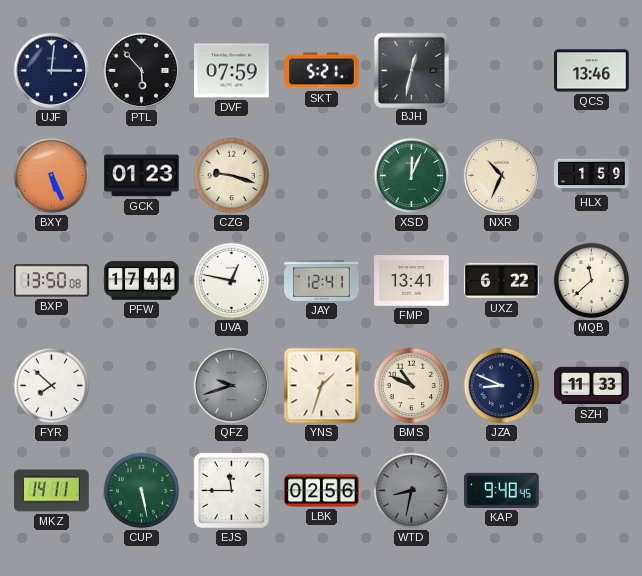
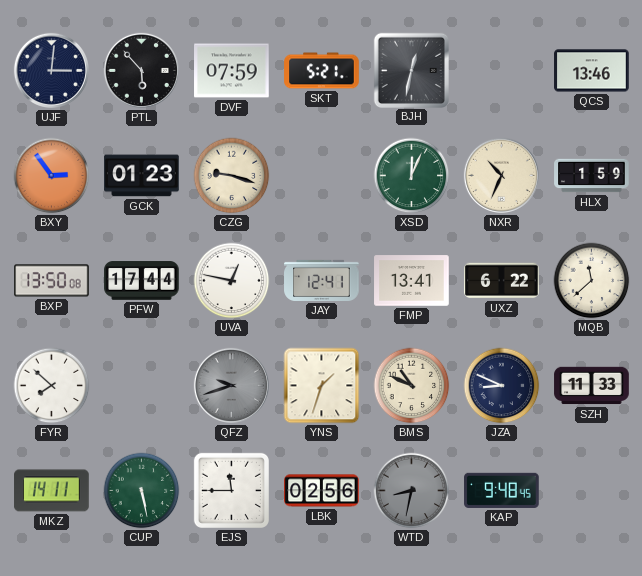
BXY: 5:26 -> 2:54
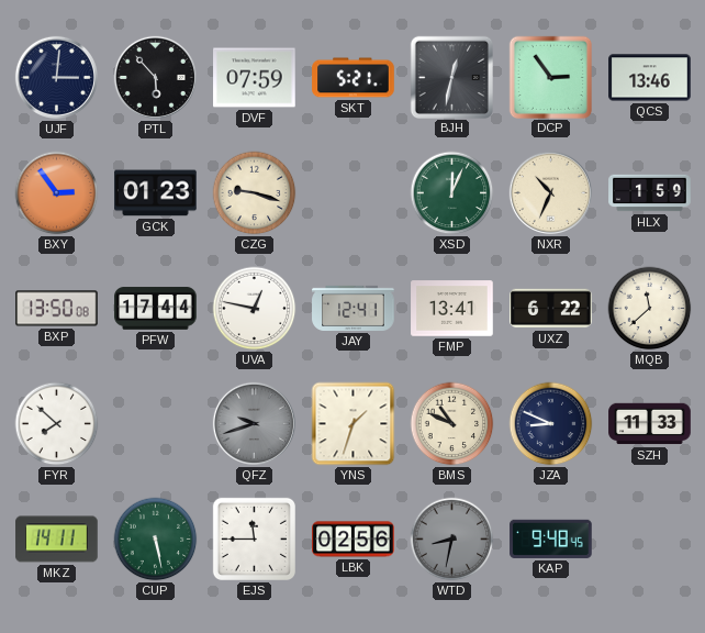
DCP: none -> 2:54
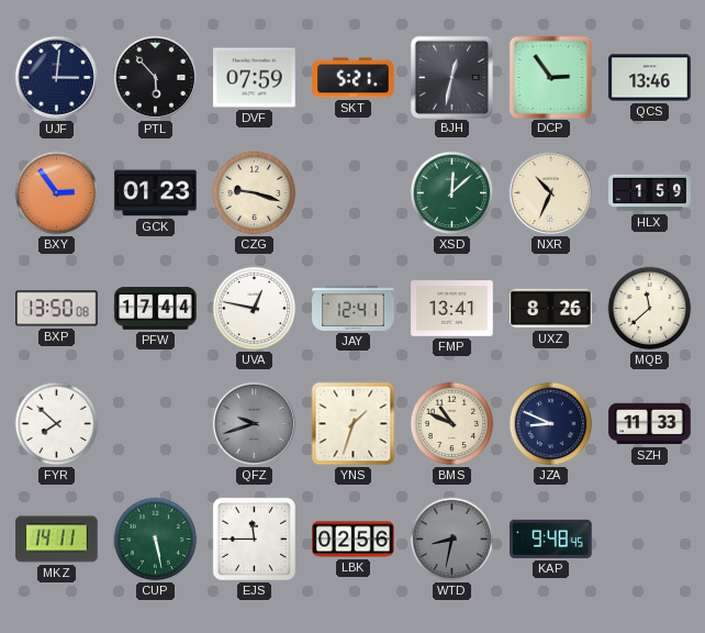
XSD: 12:04 -> 12:08
UXZ: 6:22 -> 8:26
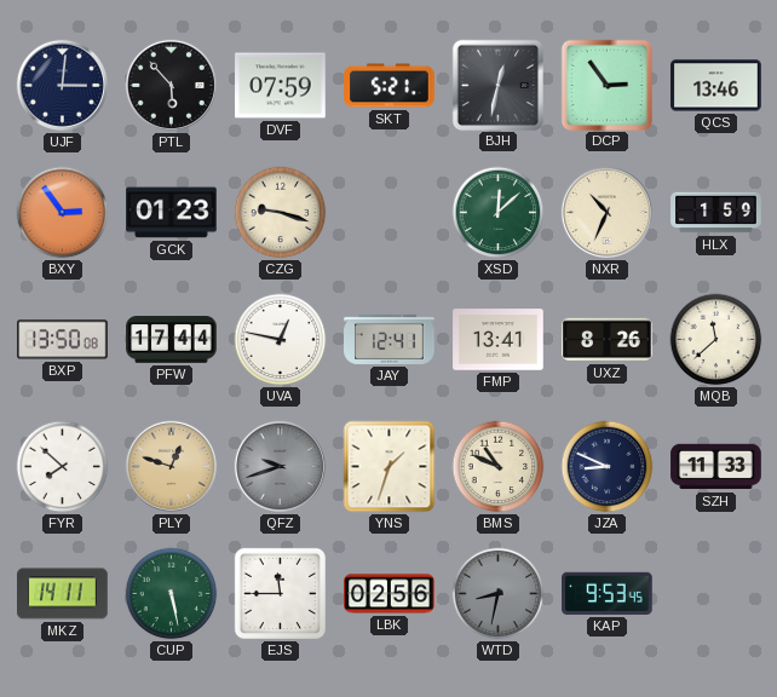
PLY: none -> 12:48
KAP: 9:48 -> 9:53
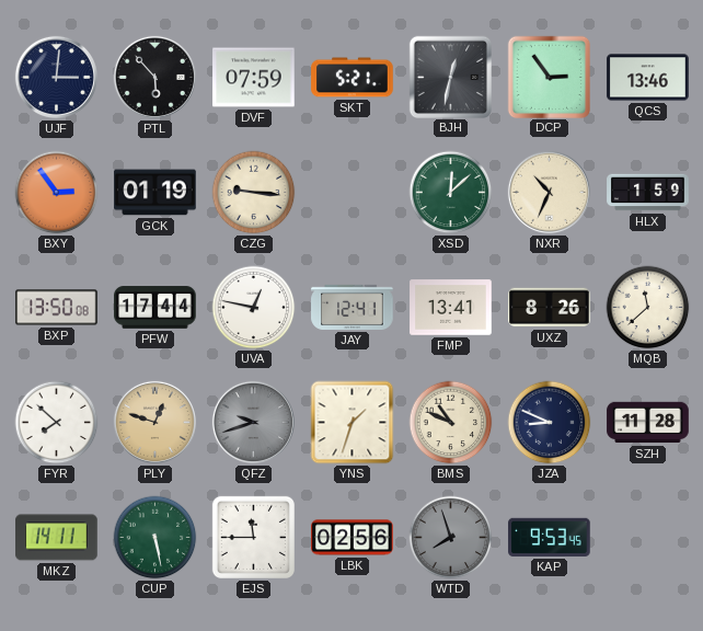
GCK: 01:23 -> 01:19
CZG: 9:18 -> 9:16
SZH: 11:33 -> 11:28
WTD: 8:32 -> 7:57
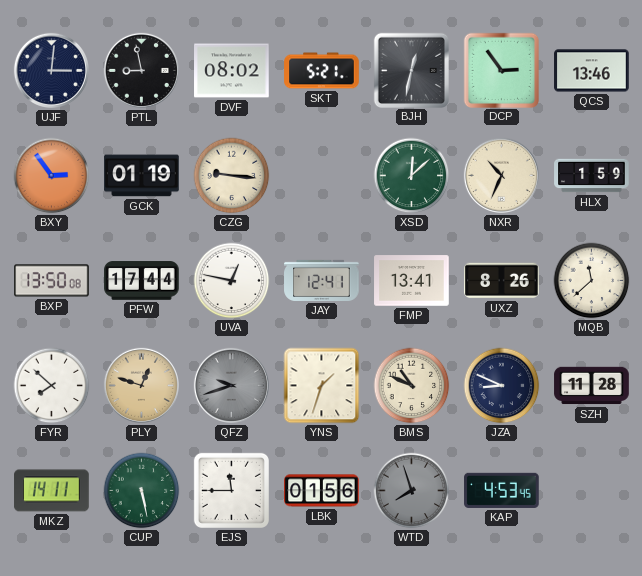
PTL: 5:53 -> 8:58
DVF: 07:59 -> 08:02
LBK: 02:56 -> 01:56
KAP: 9:53 -> 4:53
